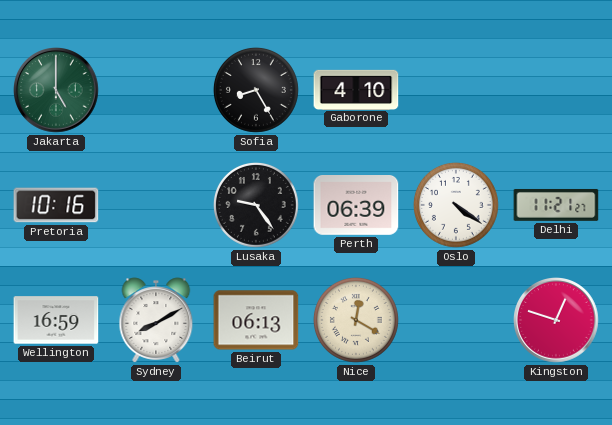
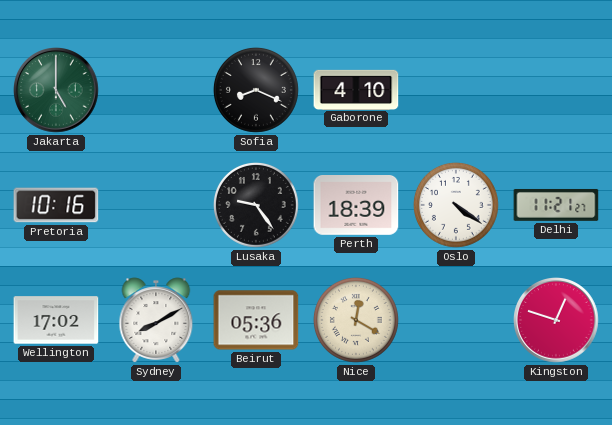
Sofia: 8:25 -> 8:19
Perth: 06:39 -> 18:39
Wellington: 16:59 -> 17:02
Beirut: 06:13 -> 05:36
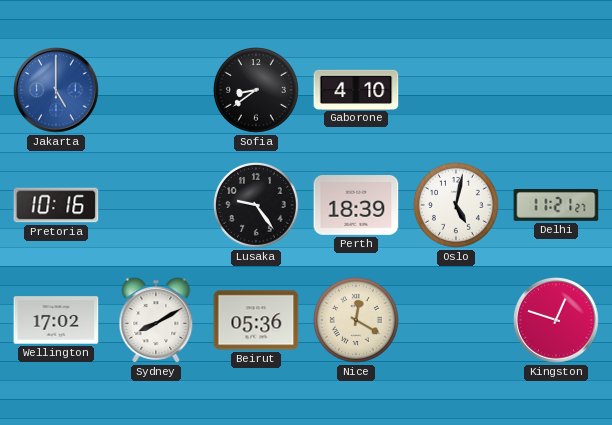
Jakarta dial: green -> blue
Sofia: 8:19 -> 8:39
Oslo: 4:21 -> 5:02
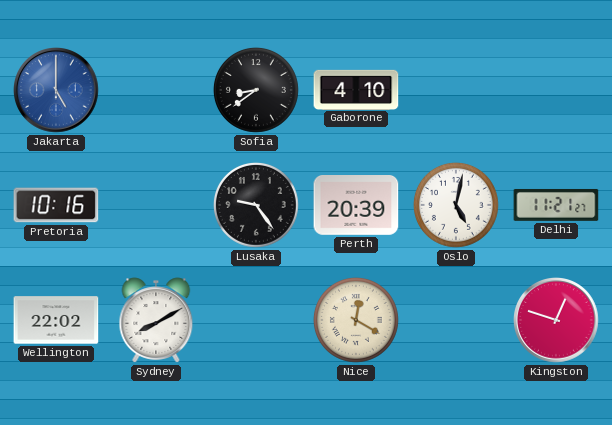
Perth: 18:39 -> 20:39
Wellington: 17:02 -> 22:02
Beirut: 05:36 -> none
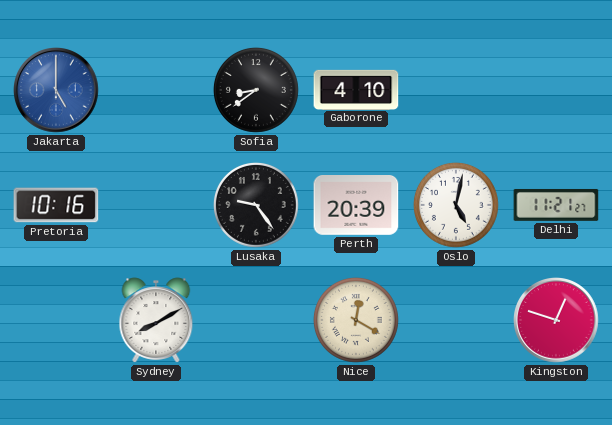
Wellington: 22:02 -> none
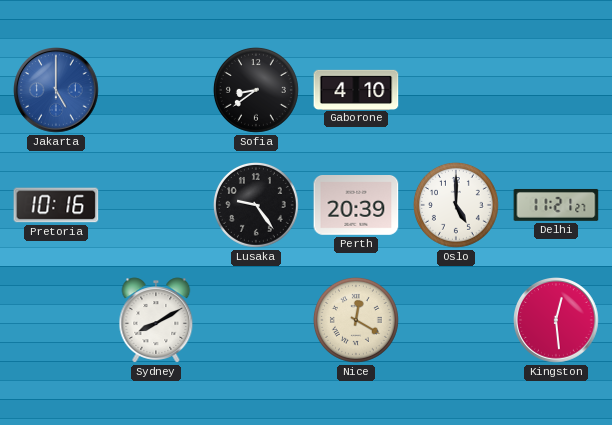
Oslo: 5:02 -> 5:00
Kingston: 12:48 -> 12:29
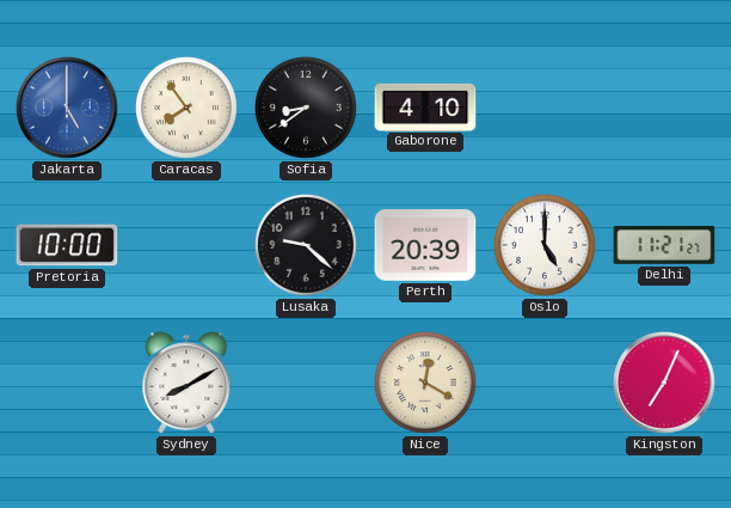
Caracas: none -> 7:54
Pretoria: 10:16 -> 10:00
Lusaka: 9:24 -> 9:22
Kingston: 12:29 -> 7:04
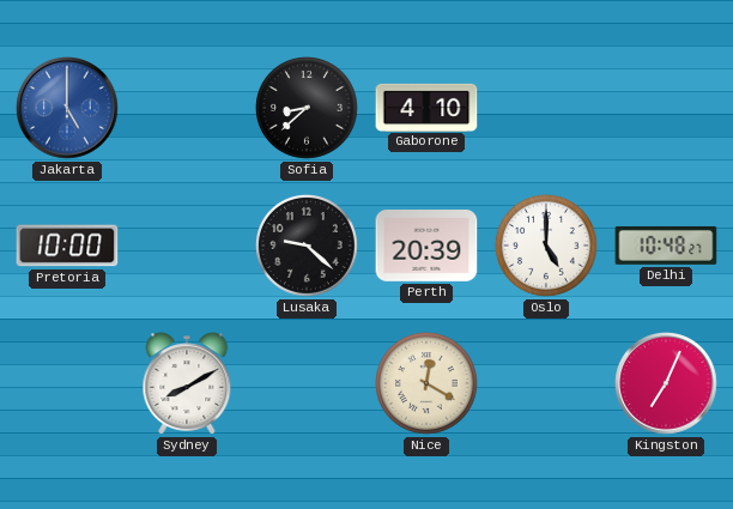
Caracas: 7:54 -> none
Sofia: 8:39 -> 8:38
Delhi: 11:21 -> 10:48
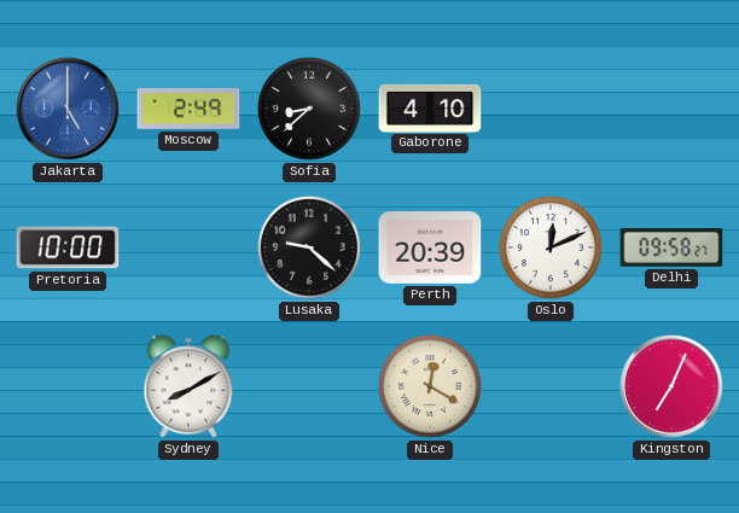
Moscow: none -> 2:49
Oslo: 5:00 -> 12:11
Delhi: 10:48 -> 09:58
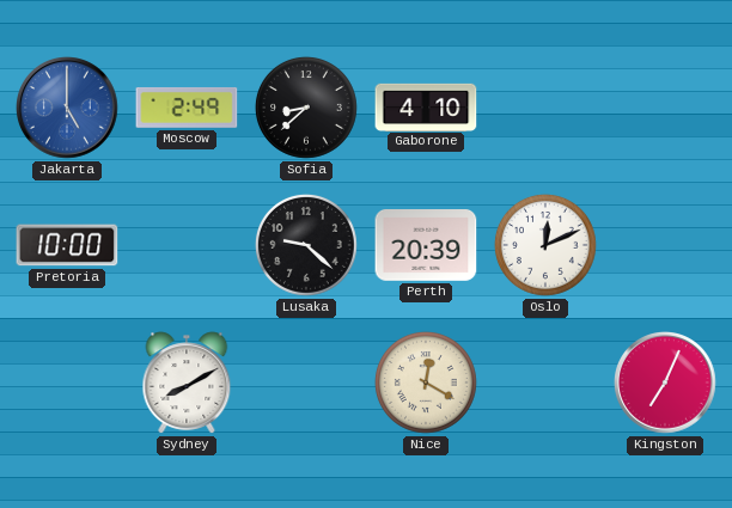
Delhi: 09:58 -> none
